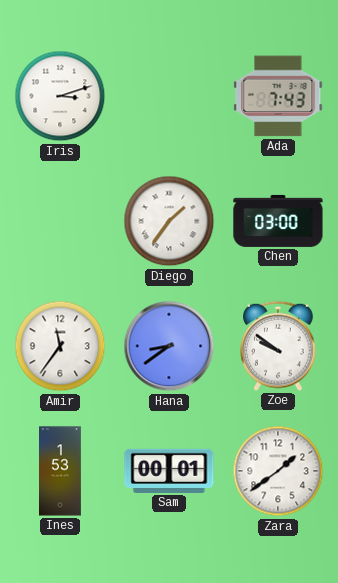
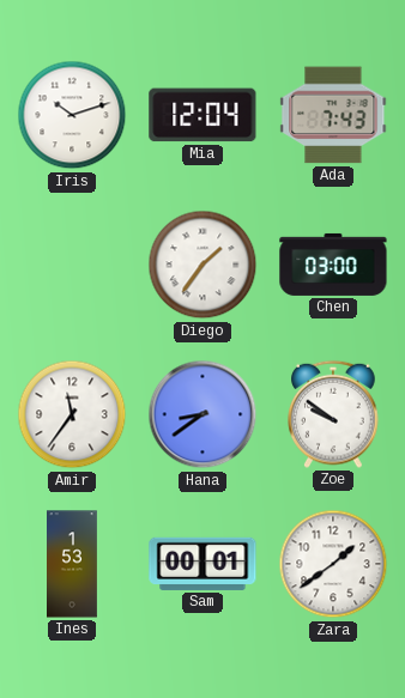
Iris: 3:12 -> 10:12
Mia: none -> 12:04
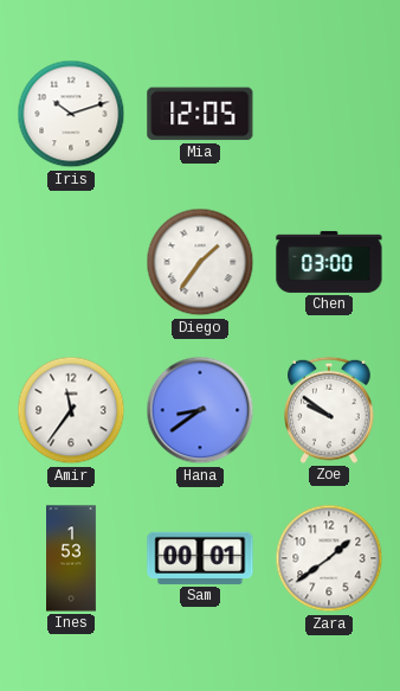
Mia: 12:04 -> 12:05
Ada: 7:43 -> none
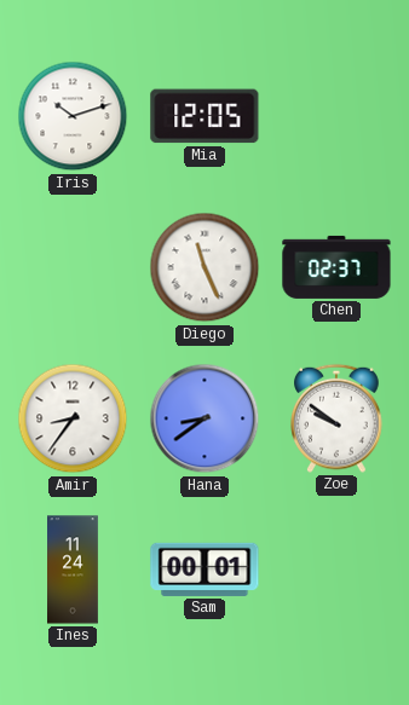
Diego: 1:36 -> 11:26
Chen: 03:00 -> 02:37
Amir: 11:36 -> 8:36
Ines: 1:53 -> 11:24
Zara: 1:39 -> none
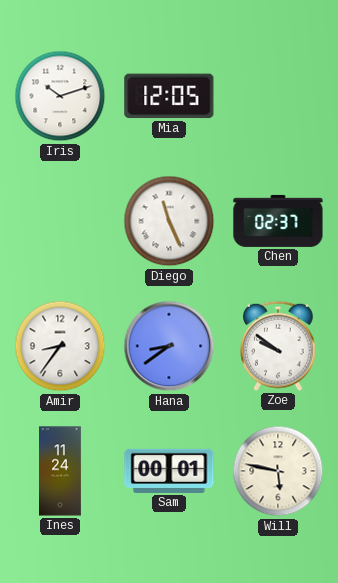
Will: none -> 5:47
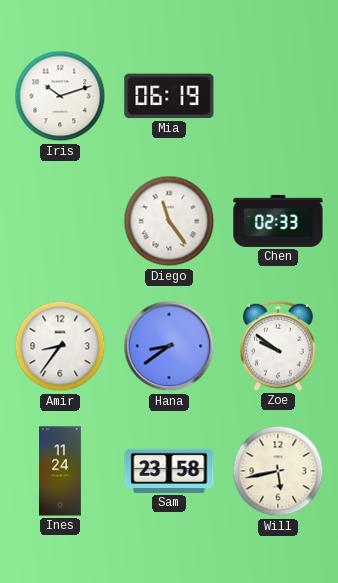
Mia: 12:05 -> 06:19
Diego: 11:26 -> 11:24
Chen: 02:37 -> 02:33
Sam: 00:01 -> 23:58
Will: 5:47 -> 5:43
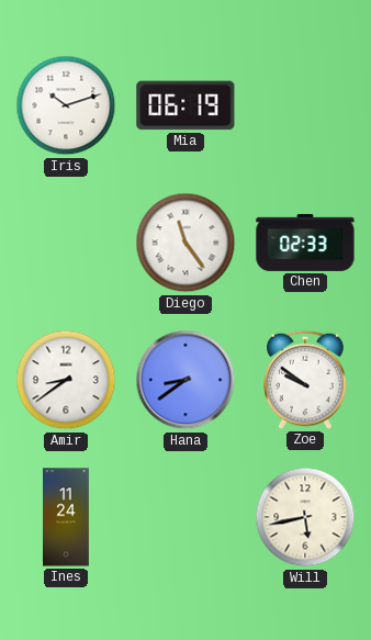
Amir: 8:36 -> 8:39
Sam: 23:58 -> none
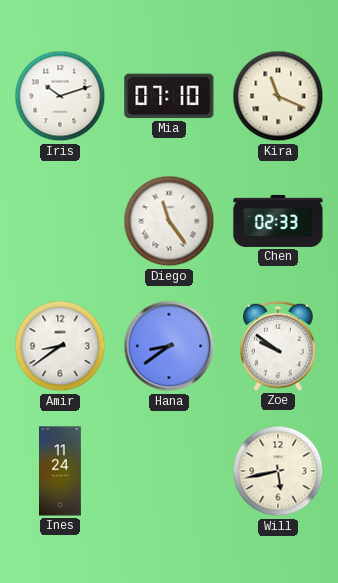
Mia: 06:19 -> 07:10
Kira: none -> 11:19
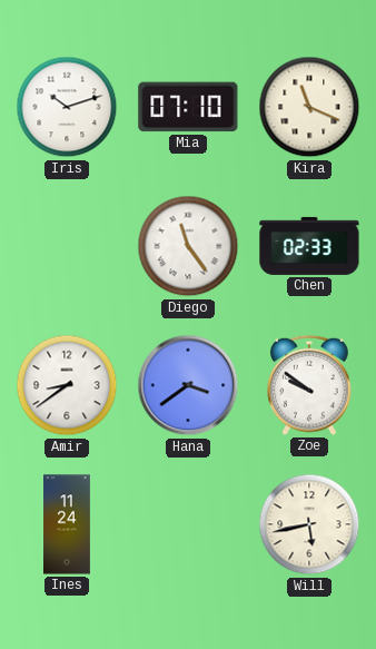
Hana: 8:39 -> 3:39
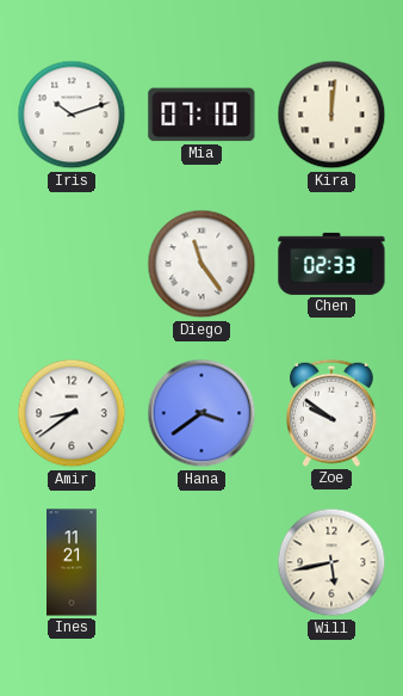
Kira: 11:19 -> 12:01
Ines: 11:24 -> 11:21
